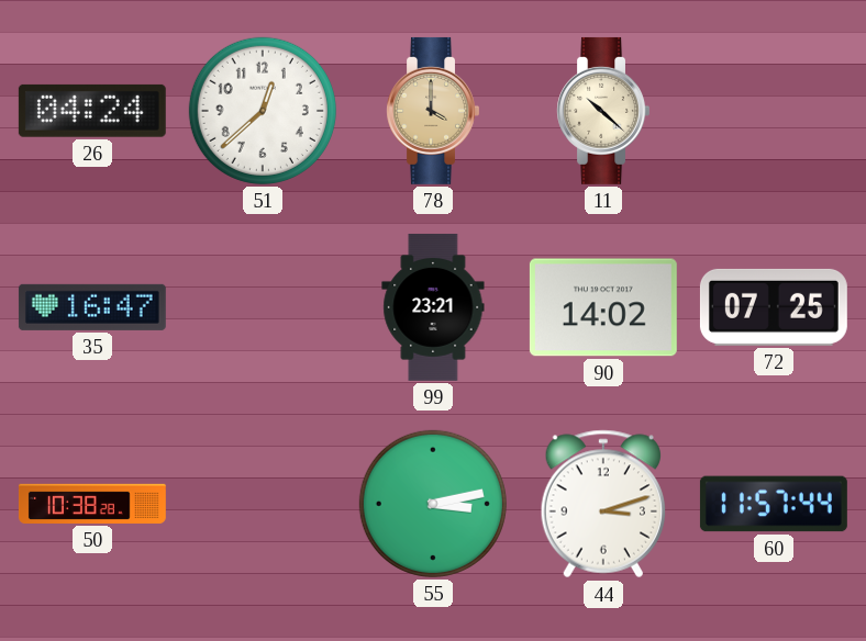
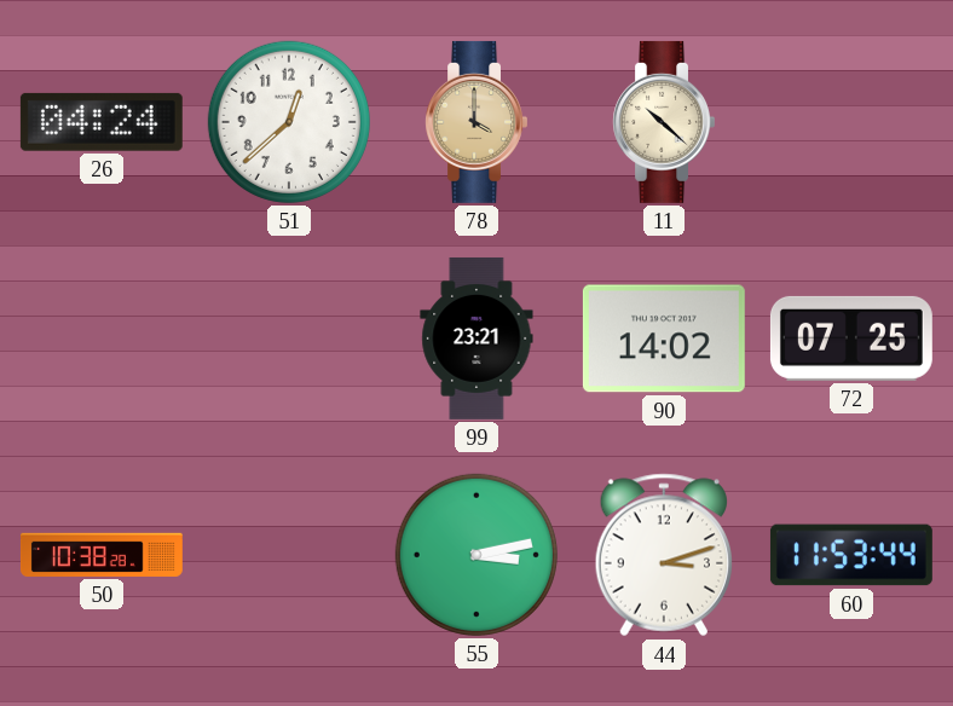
35: 16:47 -> none
60: 11:57 -> 11:53
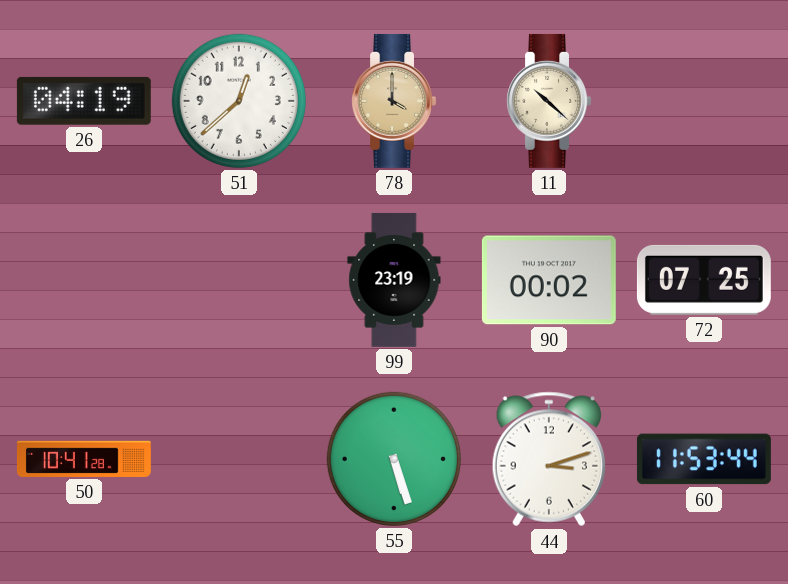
26: 04:24 -> 04:19
99: 23:21 -> 23:19
90: 14:02 -> 00:02
50: 10:38 -> 10:41
55: 3:13 -> 5:27
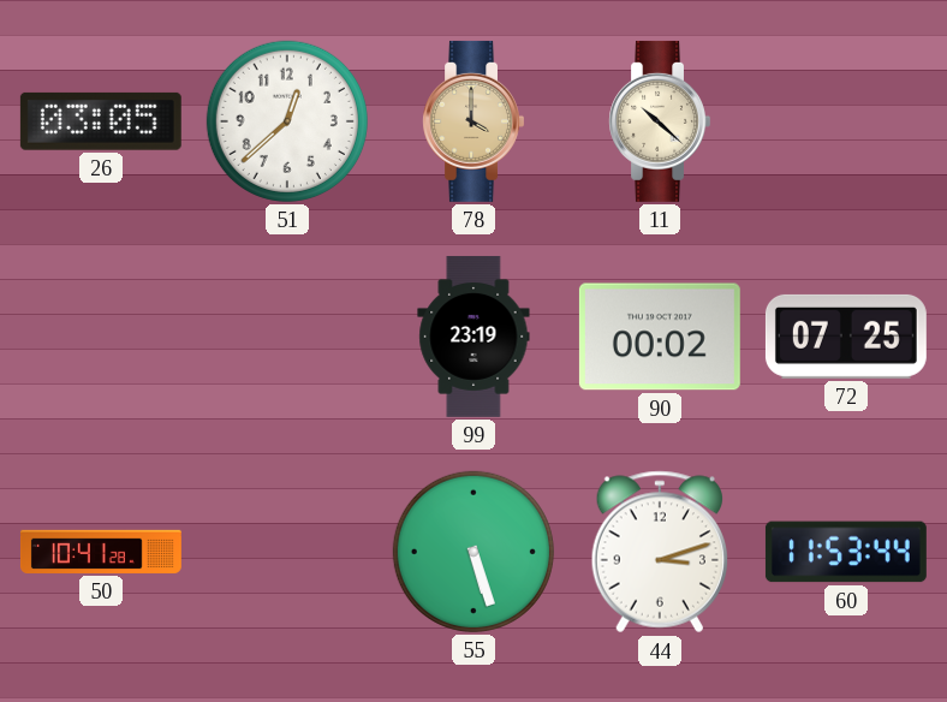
26: 04:19 -> 03:05
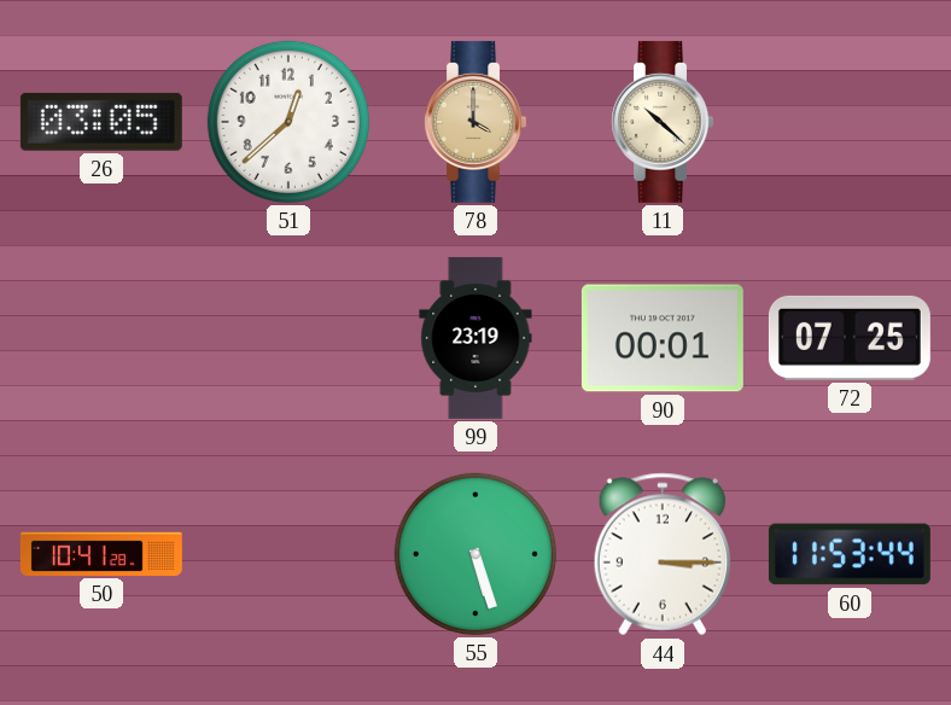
90: 00:02 -> 00:01
44: 3:12 -> 3:15
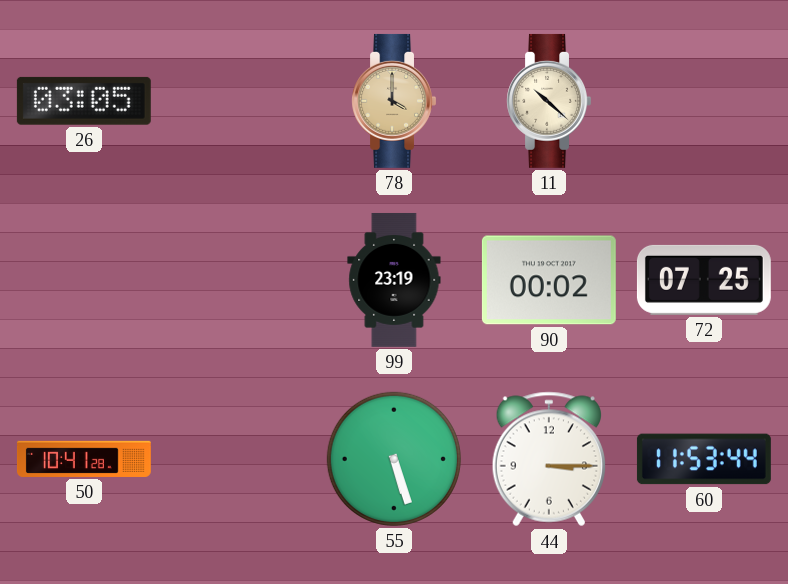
51: 12:38 -> none
90: 00:01 -> 00:02
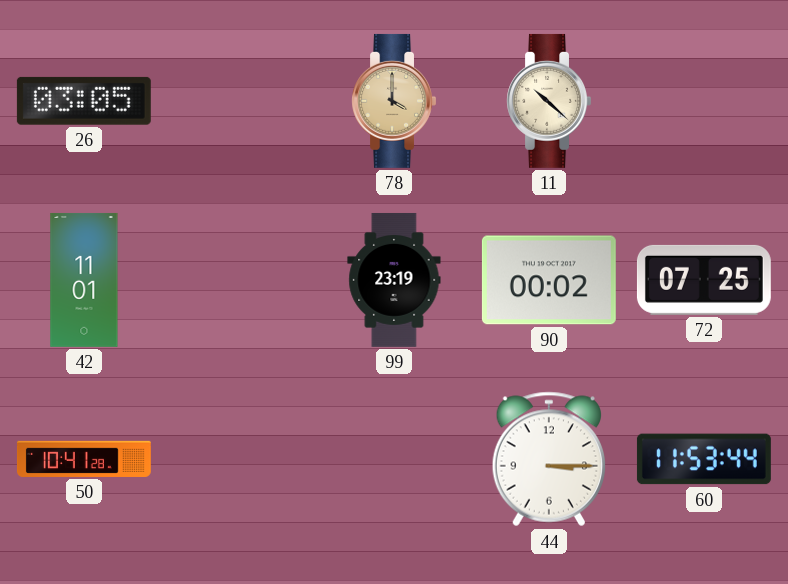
42: none -> 11:01
55: 5:27 -> none
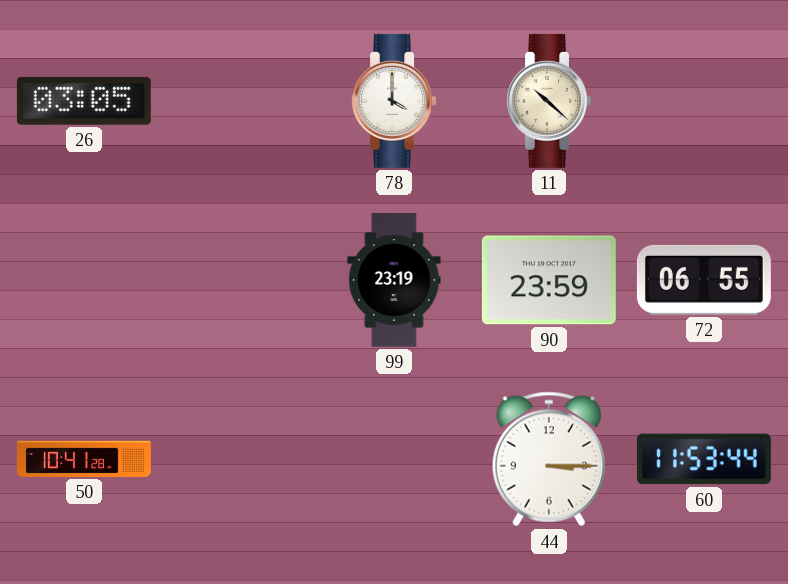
78 dial: champagne -> white
42: 11:01 -> none
90: 00:02 -> 23:59
72: 07:25 -> 06:55
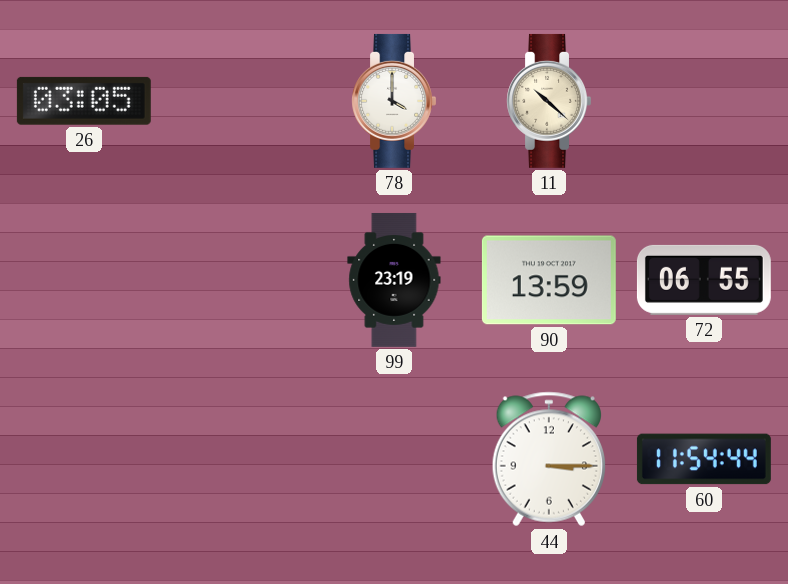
90: 23:59 -> 13:59
50: 10:41 -> none
60: 11:53 -> 11:54
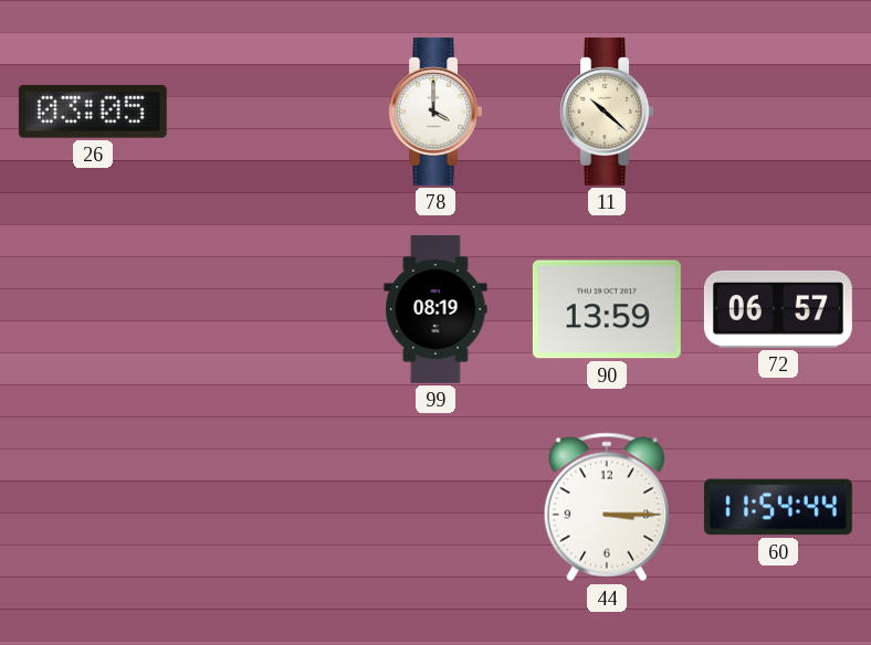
99: 23:19 -> 08:19
72: 06:55 -> 06:57
